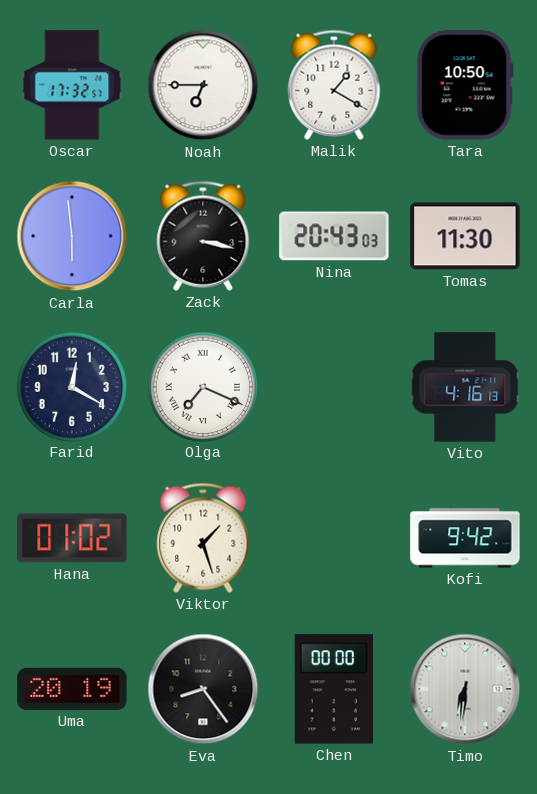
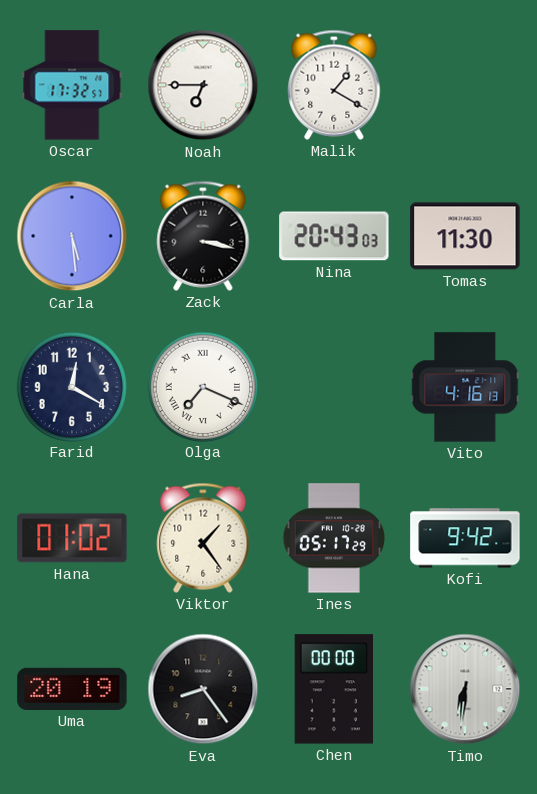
Tara: 10:50 -> none
Carla: 5:59 -> 5:29
Viktor: 1:27 -> 1:24
Ines: none -> 05:17
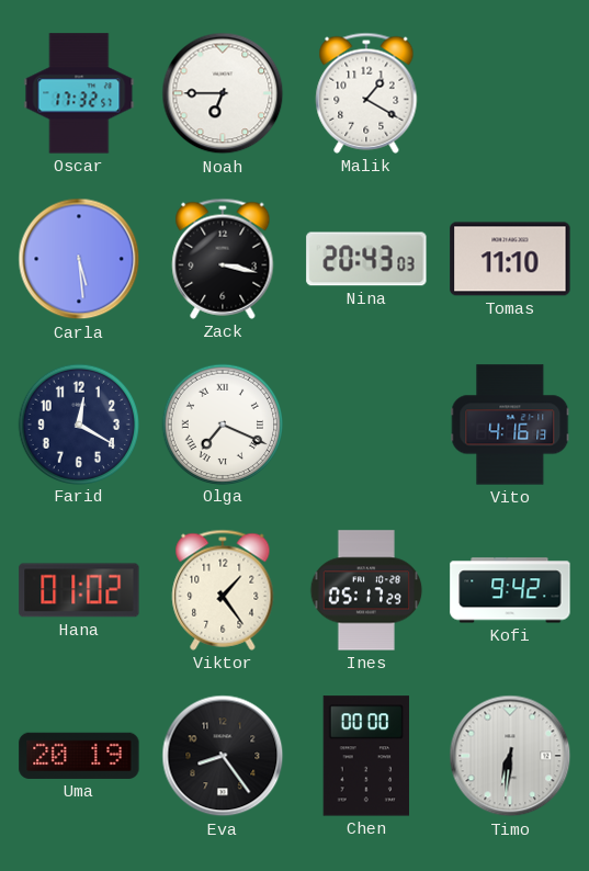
Tomas: 11:30 -> 11:10
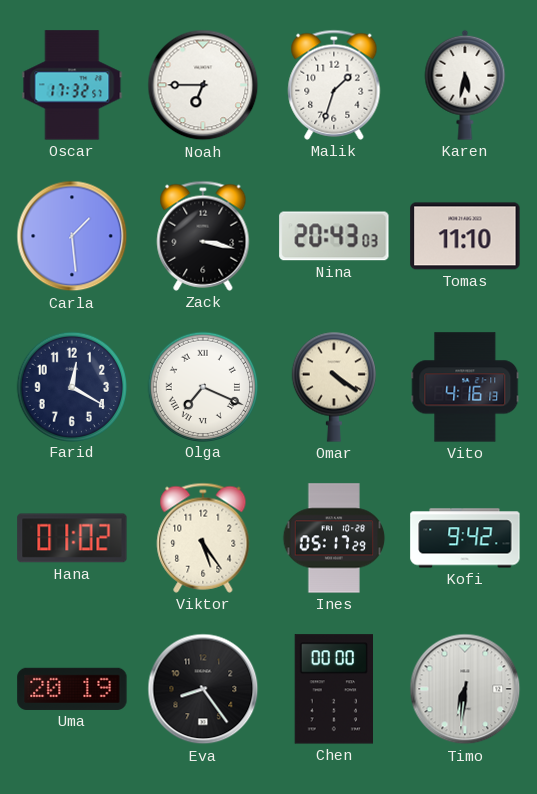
Malik: 1:20 -> 1:33
Karen: none -> 5:32
Carla: 5:29 -> 1:29
Omar: none -> 4:21
Viktor: 1:24 -> 5:24
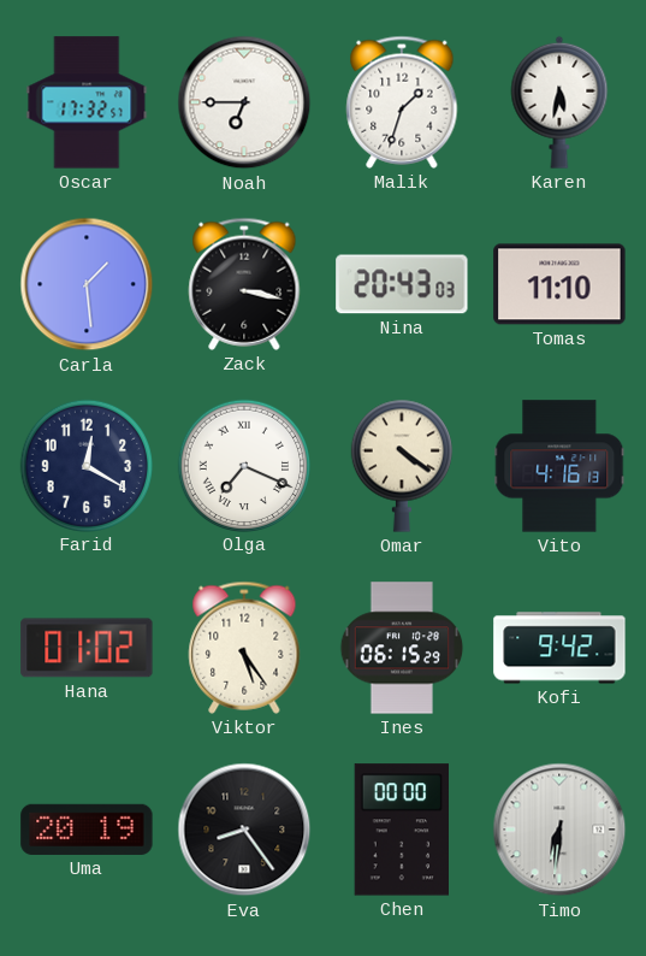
Ines: 05:17 -> 06:15
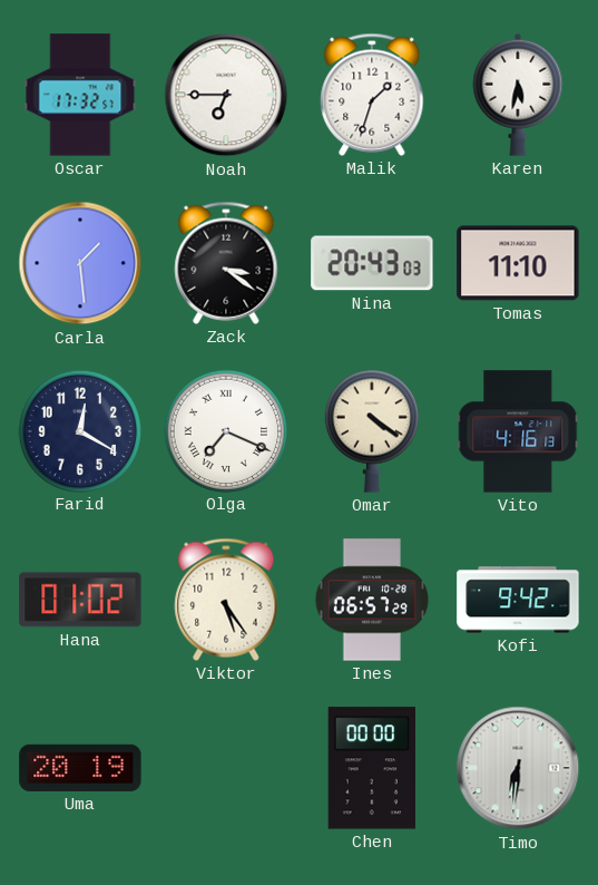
Zack: 3:17 -> 3:21
Ines: 06:15 -> 06:57
Eva: 8:24 -> none
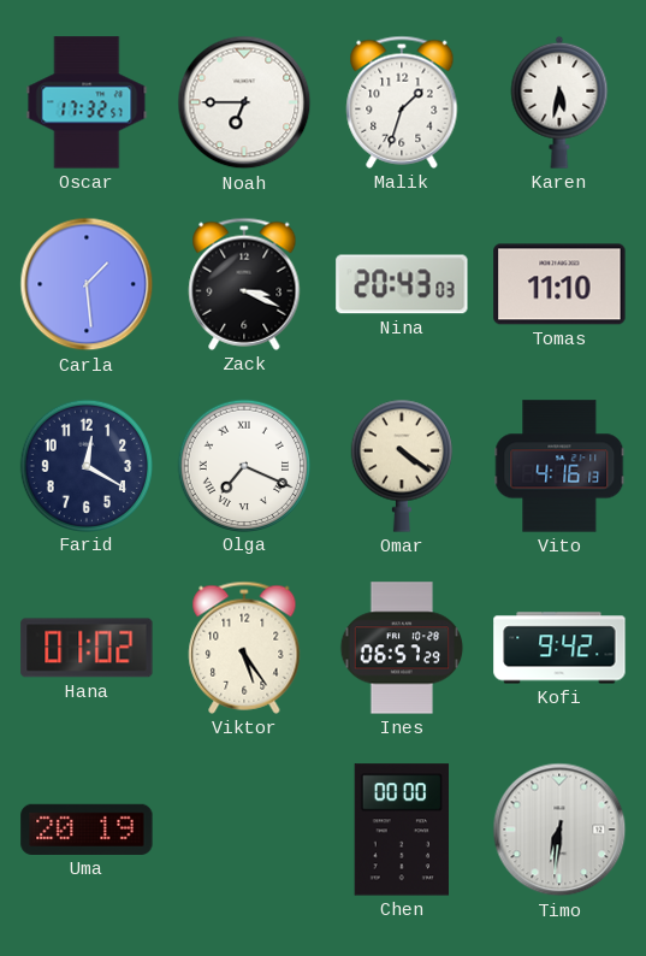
Zack: 3:21 -> 3:19
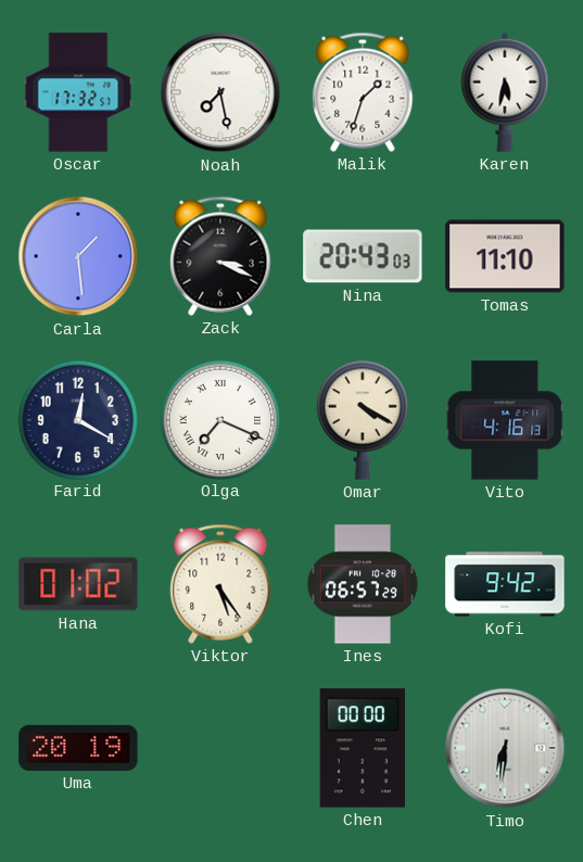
Noah: 6:45 -> 7:28
Omar: 4:21 -> 4:20
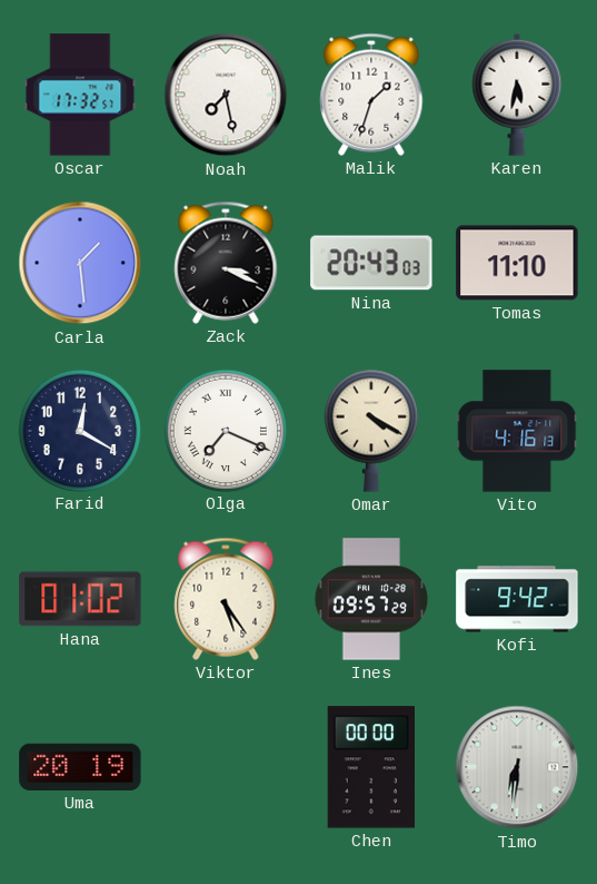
Ines: 06:57 -> 09:57
